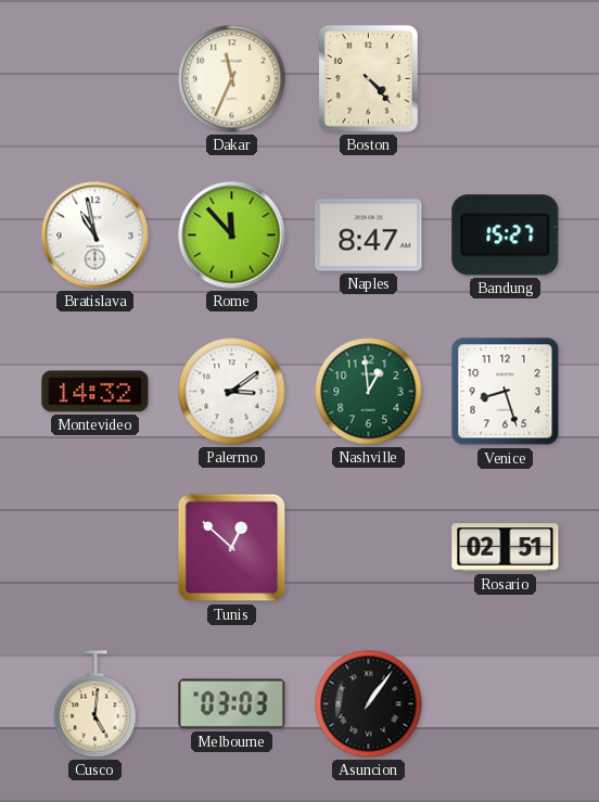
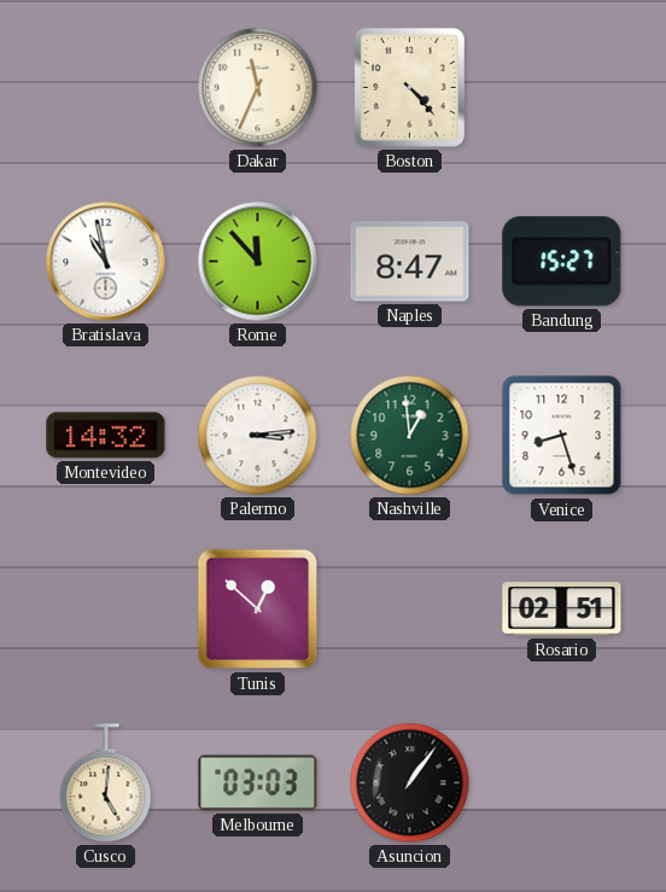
Palermo: 3:09 -> 3:14
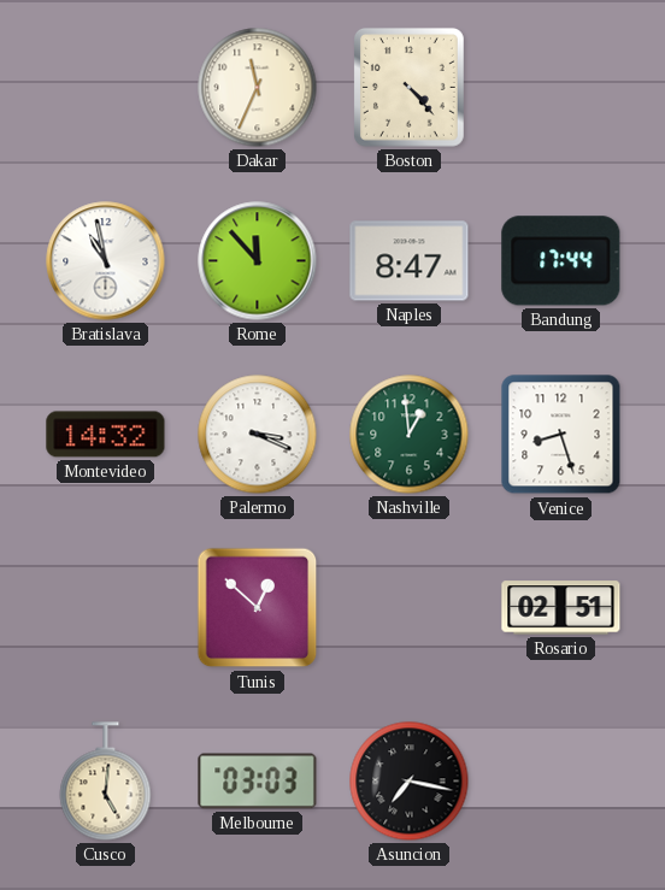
Bandung: 15:27 -> 17:44
Palermo: 3:14 -> 3:19
Asuncion: 1:06 -> 7:17
